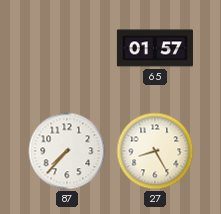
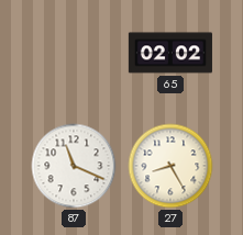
65: 01:57 -> 02:02
87: 7:37 -> 11:19
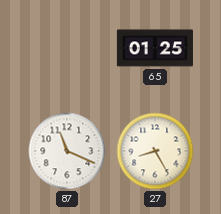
65: 02:02 -> 01:25
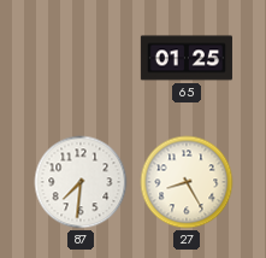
87: 11:19 -> 7:31
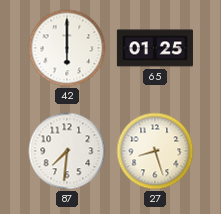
42: none -> 6:00
27: 8:25 -> 8:27
